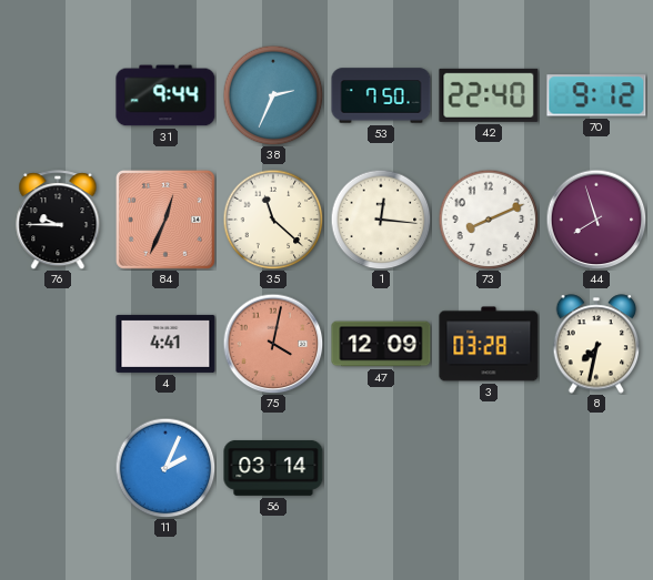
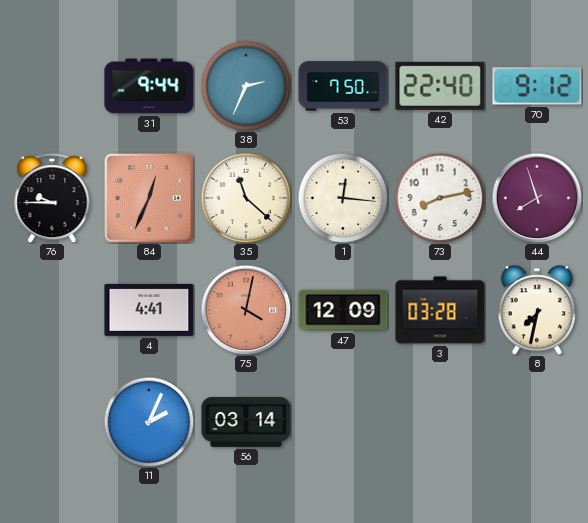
73: 8:11 -> 8:13
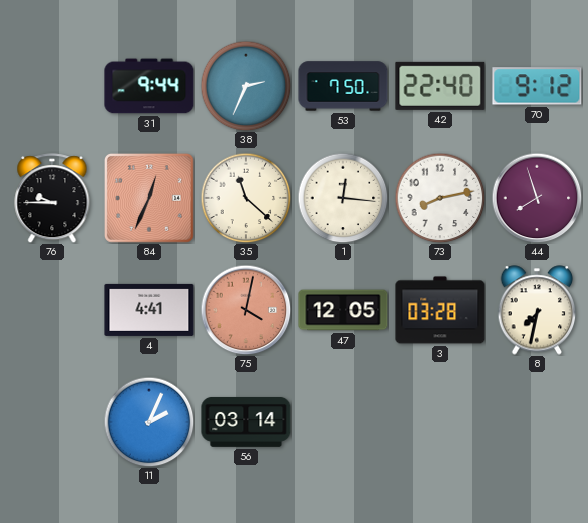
47: 12:09 -> 12:05
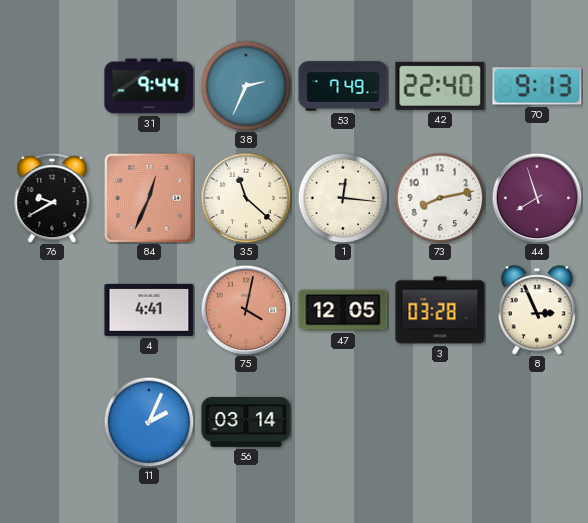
53: 7:50 -> 7:49
70: 9:12 -> 9:13
76: 9:45 -> 9:40
8: 7:32 -> 2:56
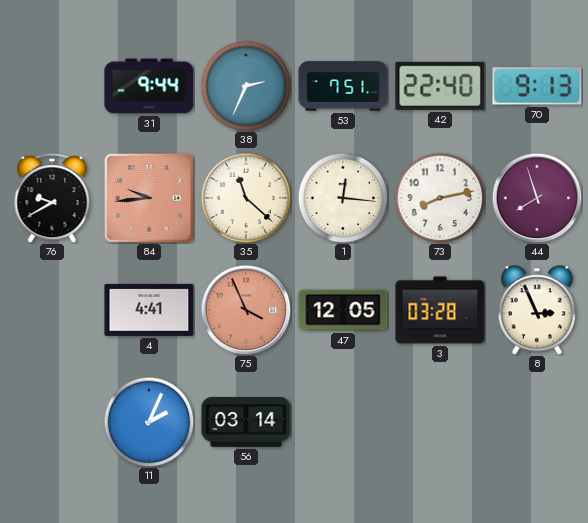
53: 7:49 -> 7:51
84: 12:34 -> 9:44
75: 4:02 -> 3:56
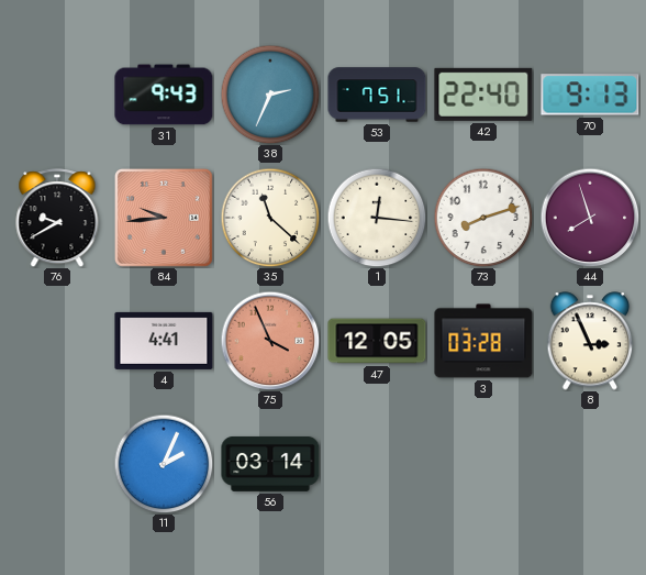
31: 9:44 -> 9:43
73: 8:13 -> 8:12
